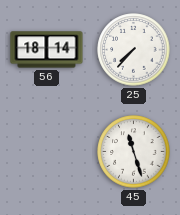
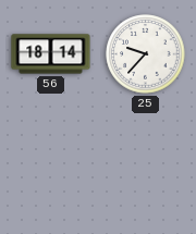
25: 7:37 -> 9:37
45: 11:27 -> none
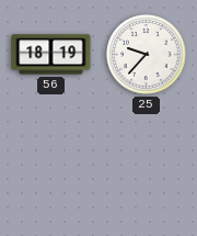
56: 18:14 -> 18:19
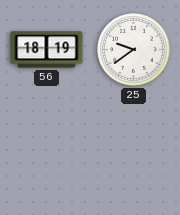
25: 9:37 -> 9:39
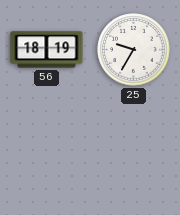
25: 9:39 -> 9:35
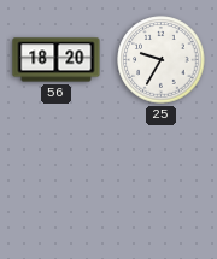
56: 18:19 -> 18:20
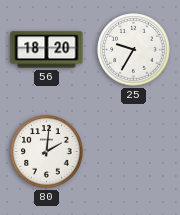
80: none -> 2:01
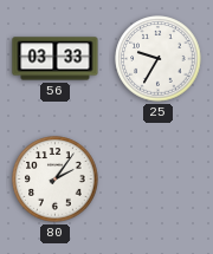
56: 18:20 -> 03:33
80: 2:01 -> 2:06
